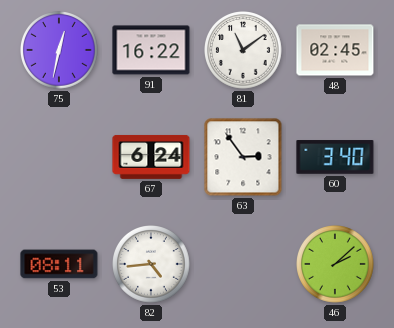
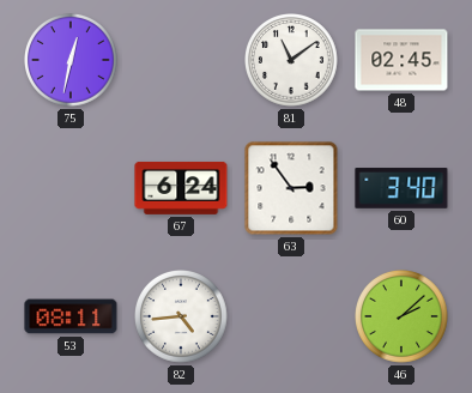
91: 16:22 -> none
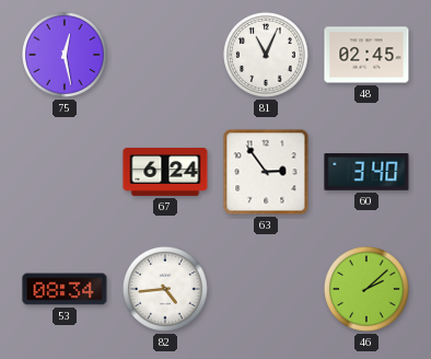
75: 12:32 -> 12:28
81: 11:09 -> 11:04
53: 08:11 -> 08:34
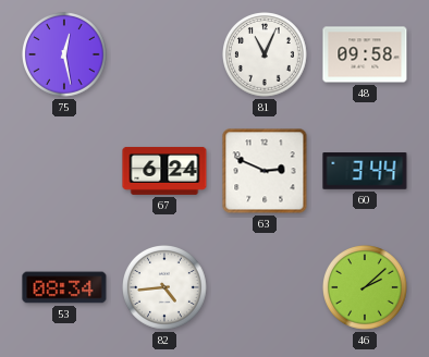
48: 02:45 -> 09:58
63: 2:54 -> 2:49
60: 3:40 -> 3:44
